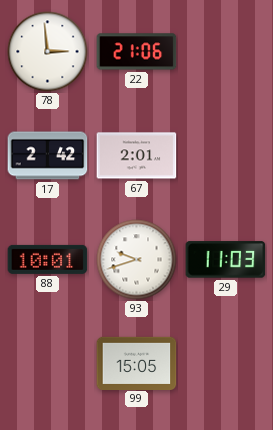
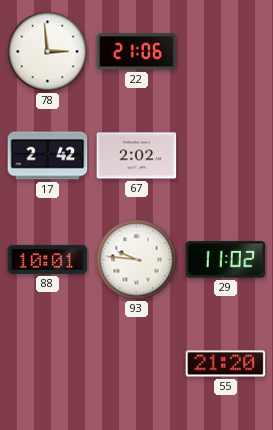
67: 2:01 -> 2:02
93: 9:42 -> 9:46
29: 11:03 -> 11:02
99: 15:05 -> none
55: none -> 21:20
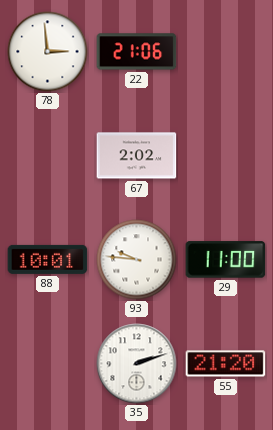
17: 2:42 -> none
29: 11:02 -> 11:00
35: none -> 2:12
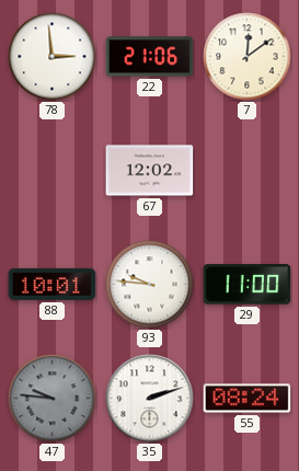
7: none -> 12:09
67: 2:02 -> 12:02
47: none -> 9:46
55: 21:20 -> 08:24
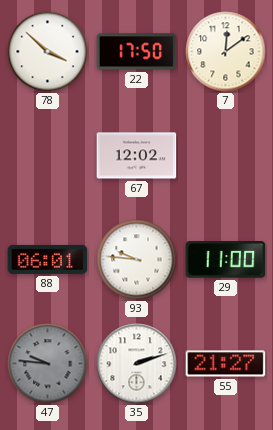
78: 2:59 -> 3:52
22: 21:06 -> 17:50
88: 10:01 -> 06:01
55: 08:24 -> 21:27
